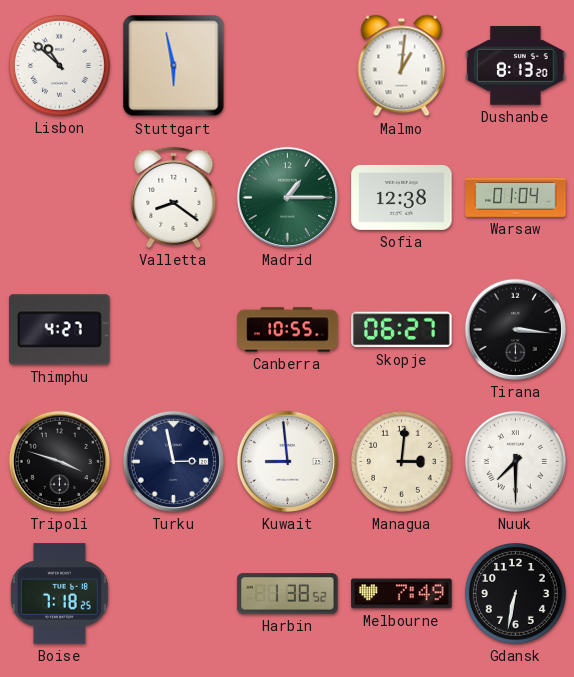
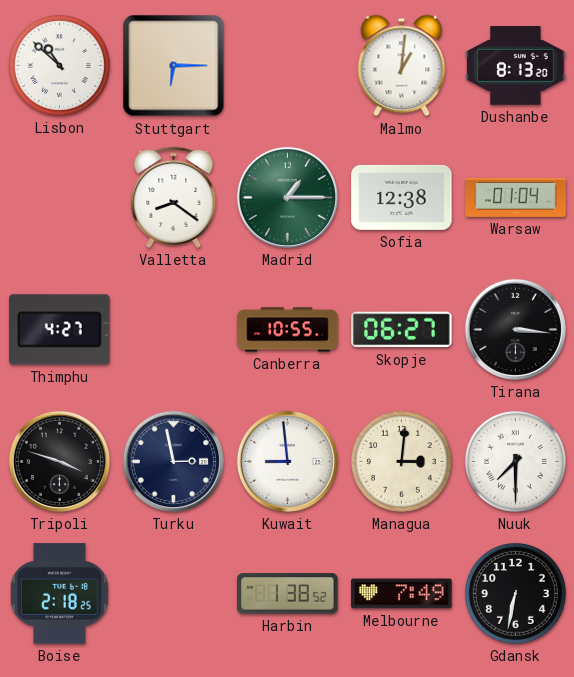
Stuttgart: 5:58 -> 6:15
Boise: 7:18 -> 2:18
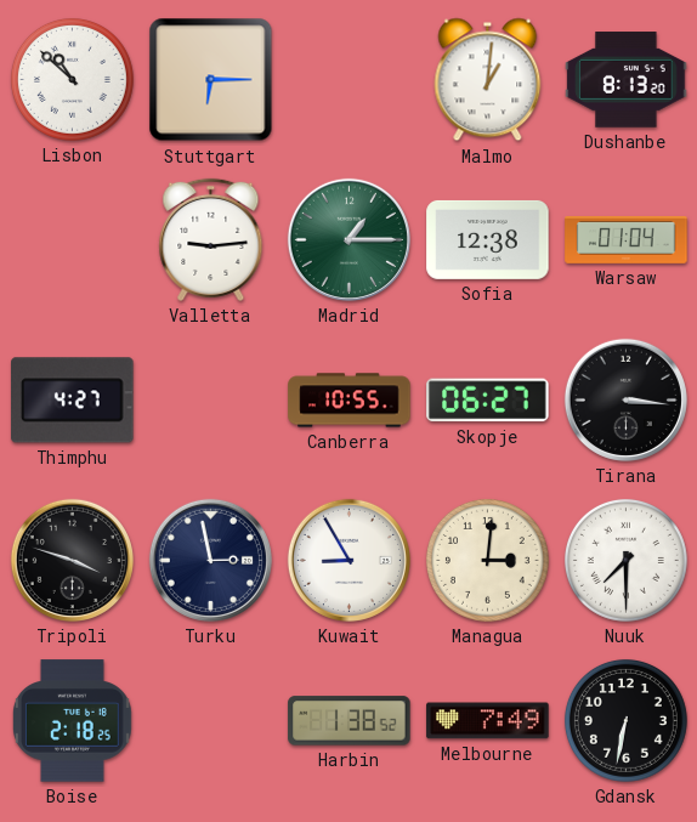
Valletta: 8:21 -> 9:14
Kuwait: 8:59 -> 8:55
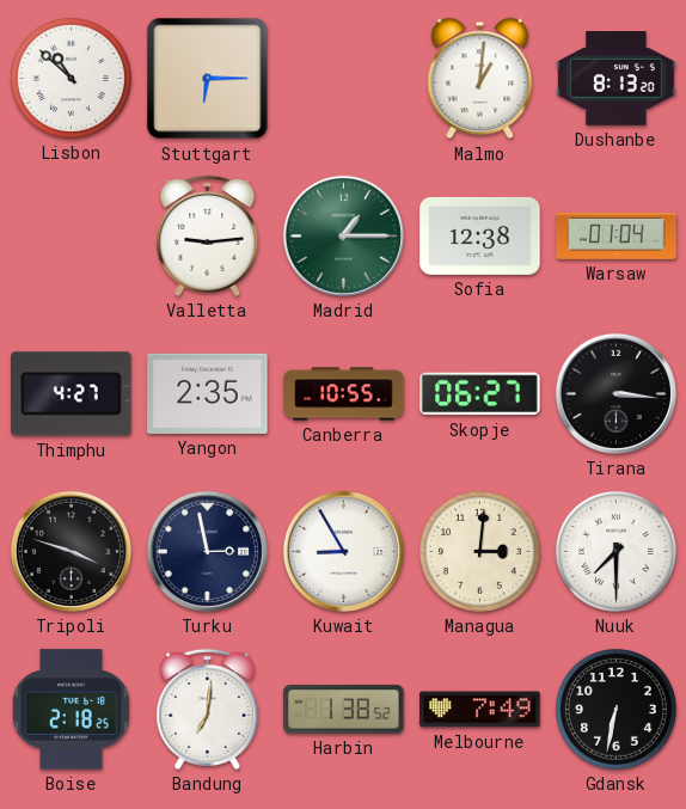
Yangon: none -> 2:35
Bandung: none -> 7:01
